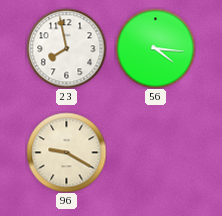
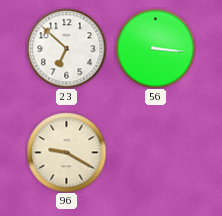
23: 7:58 -> 6:52
56: 4:16 -> 3:16
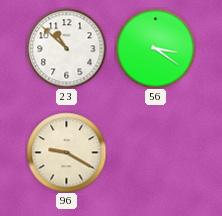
23: 6:52 -> 10:52
56: 3:16 -> 3:21
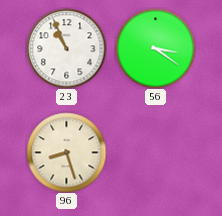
23: 10:52 -> 10:56
96: 9:20 -> 8:27
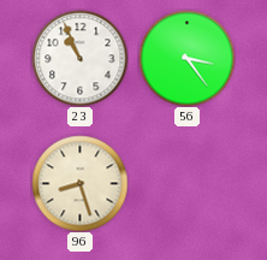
56: 3:21 -> 3:24
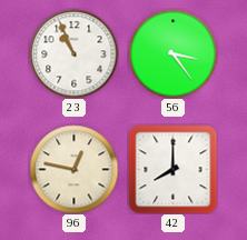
96: 8:27 -> 12:47
42: none -> 8:00
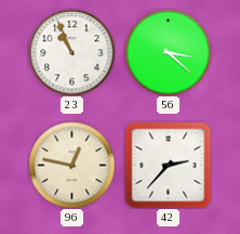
56: 3:24 -> 3:22
42: 8:00 -> 2:37
